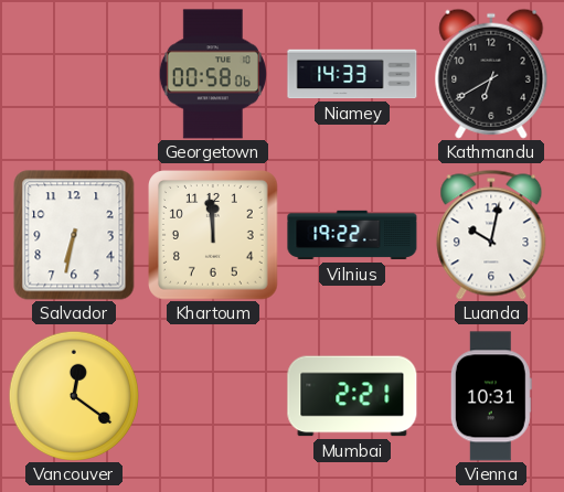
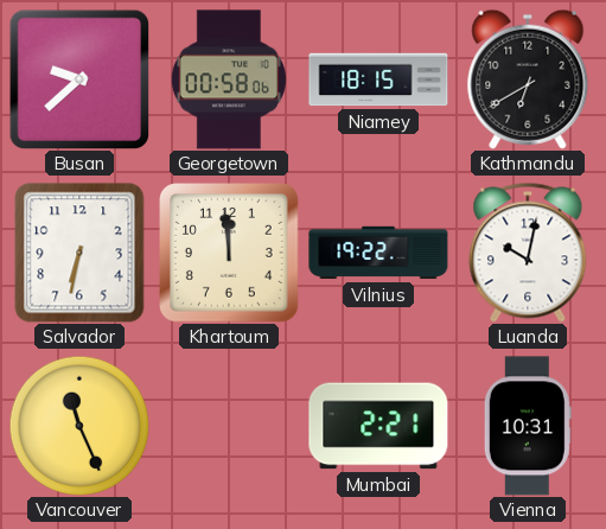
Busan: none -> 9:38
Niamey: 14:33 -> 18:15
Vancouver: 12:21 -> 11:26
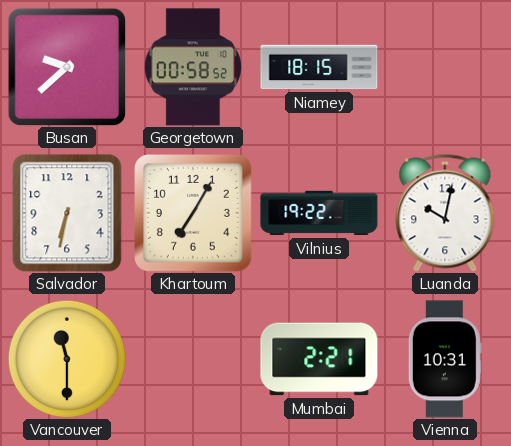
Georgetown: 00:58:06 -> 00:58:52
Kathmandu: 6:40 -> none
Khartoum: 11:59 -> 7:05
Vancouver: 11:26 -> 11:30
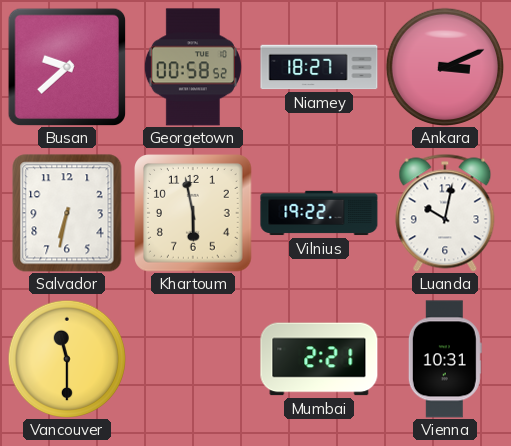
Niamey: 18:15 -> 18:27
Ankara: none -> 3:11
Khartoum: 7:05 -> 5:58
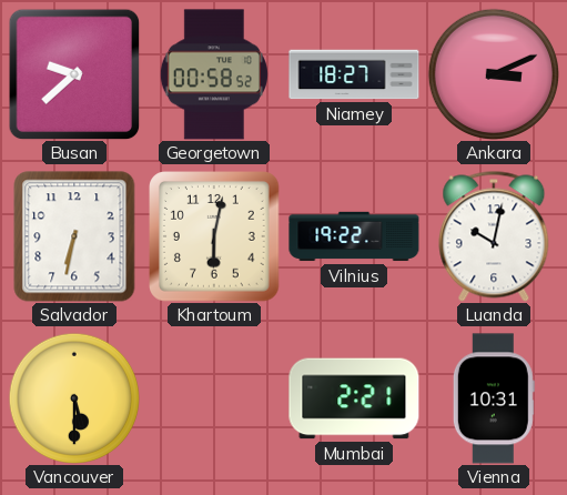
Khartoum: 5:58 -> 6:02
Vancouver: 11:30 -> 5:30
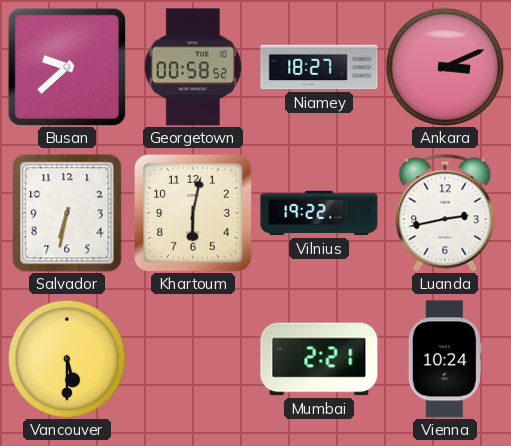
Luanda: 10:02 -> 2:43
Vienna: 10:31 -> 10:24
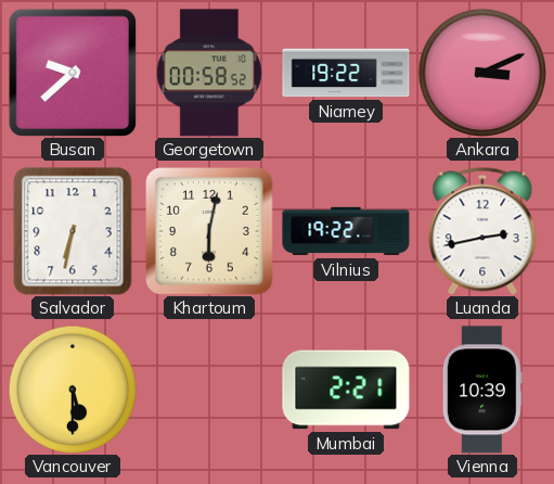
Niamey: 18:27 -> 19:22
Vienna: 10:24 -> 10:39
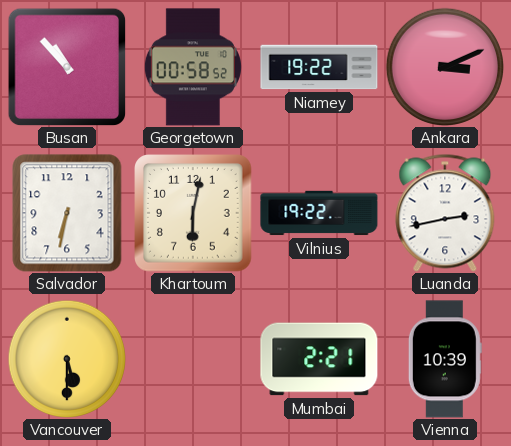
Busan: 9:38 -> 10:53
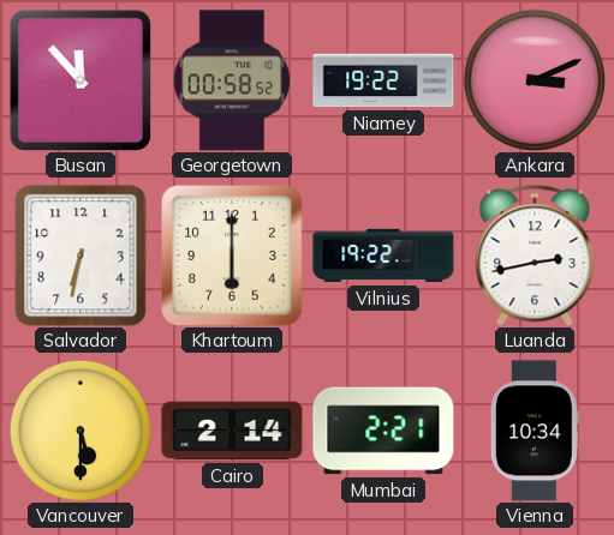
Busan: 10:53 -> 11:53
Khartoum: 6:02 -> 6:00
Cairo: none -> 2:14
Vienna: 10:39 -> 10:34
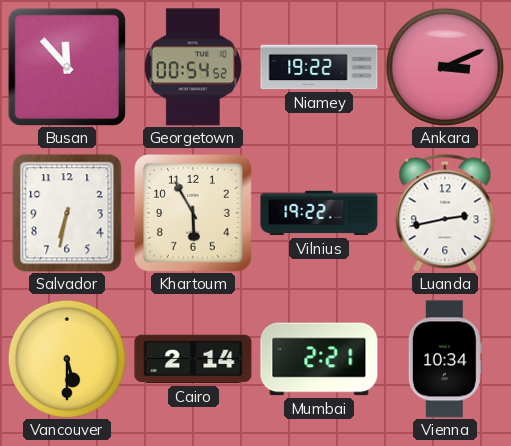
Georgetown: 00:58 -> 00:54
Khartoum: 6:00 -> 5:55
